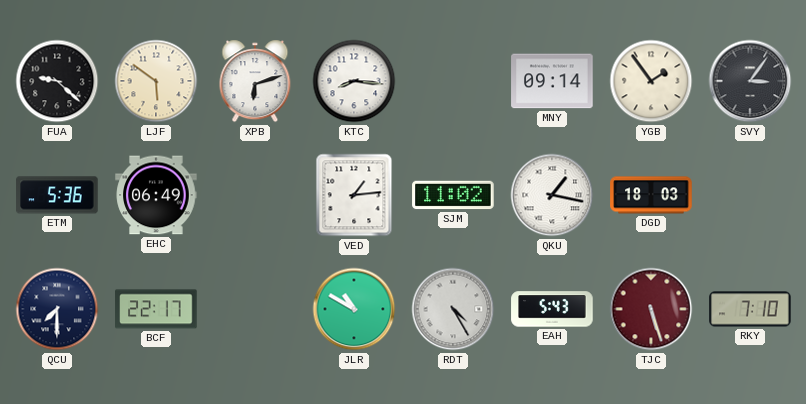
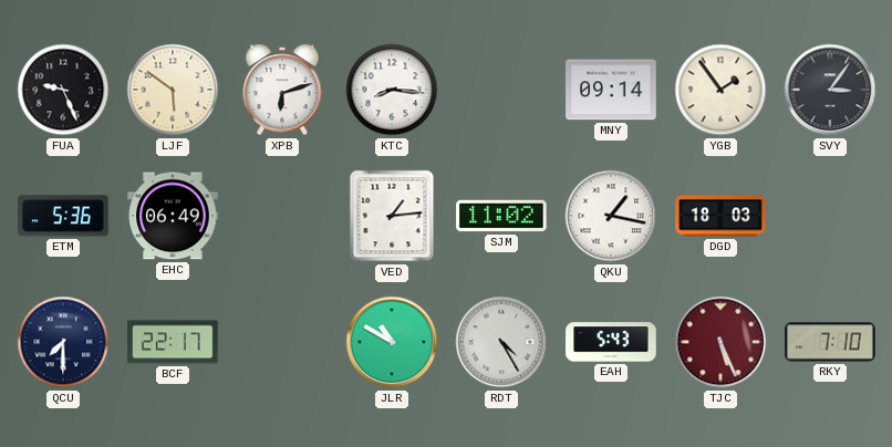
FUA: 9:22 -> 9:26
TJC: 5:27 -> 5:26
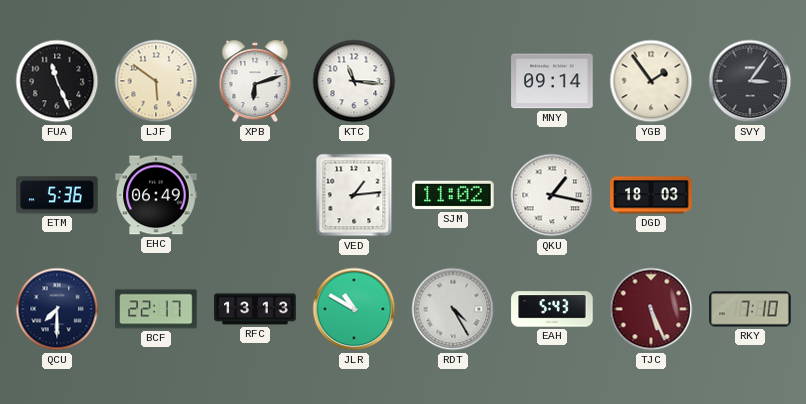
FUA: 9:26 -> 11:26
KTC: 8:16 -> 11:16
RFC: none -> 13:13
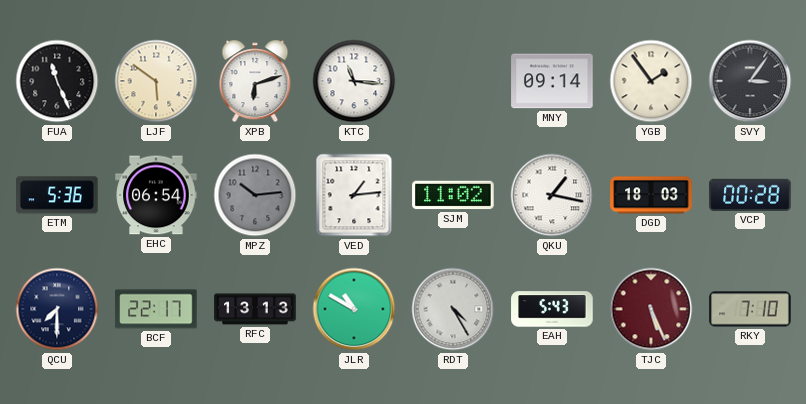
EHC: 06:49 -> 06:54
MPZ: none -> 10:14
VCP: none -> 00:28
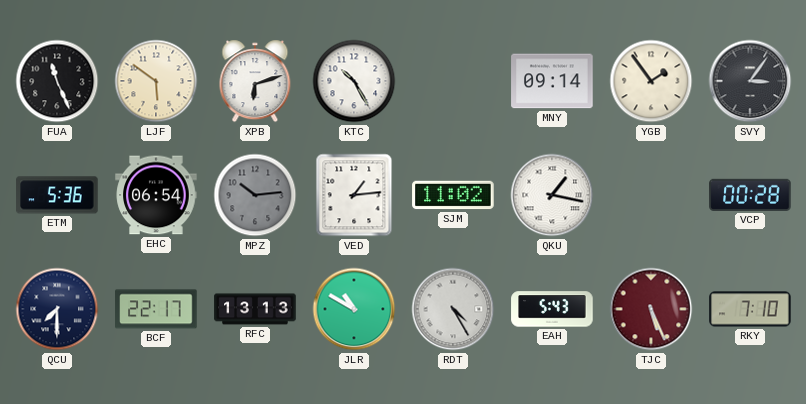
KTC: 11:16 -> 10:25
DGD: 18:03 -> none
